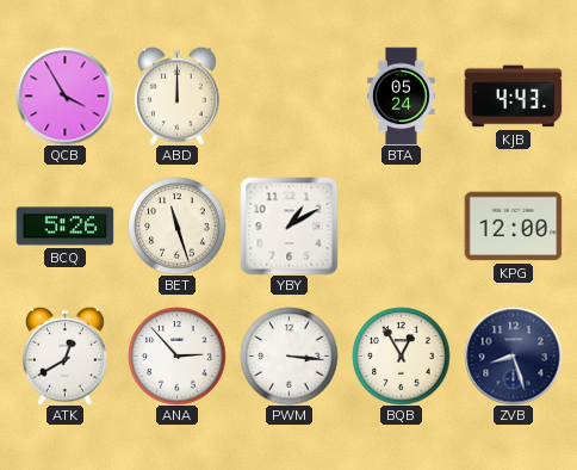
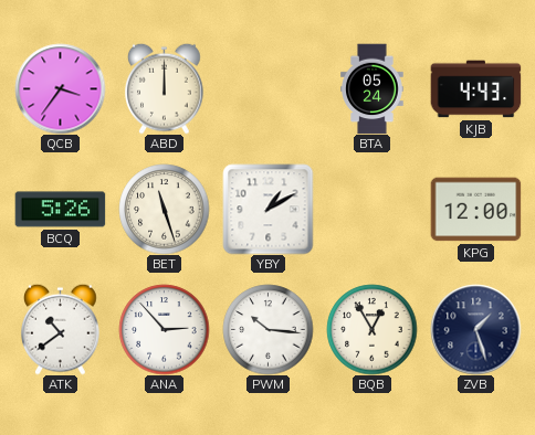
QCB: 3:55 -> 3:36
ATK: 12:40 -> 10:39
PWM: 3:16 -> 10:16
ZVB: 8:27 -> 1:27
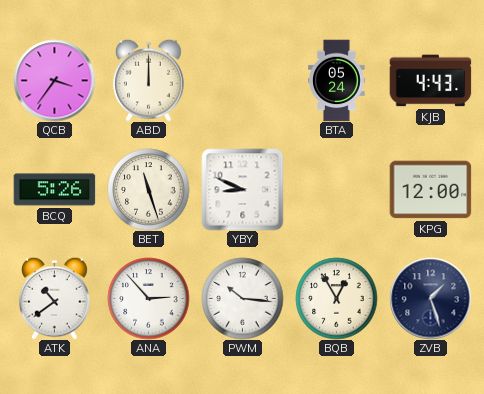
YBY: 1:10 -> 8:49
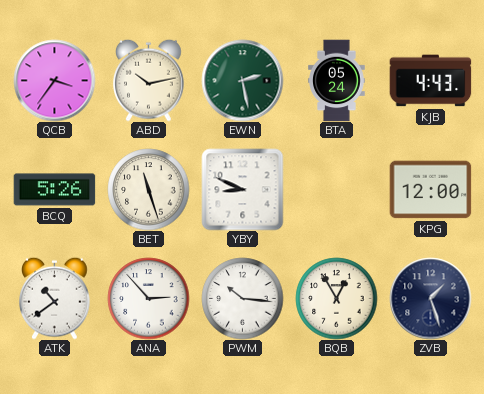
ABD: 12:00 -> 10:13
EWN: none -> 2:28
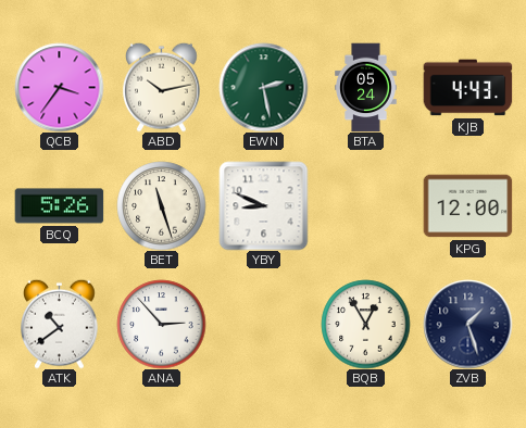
PWM: 10:16 -> none
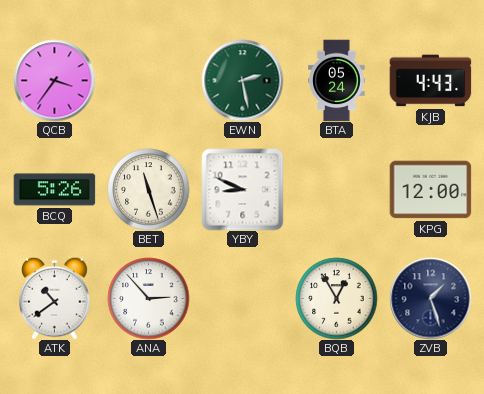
ABD: 10:13 -> none
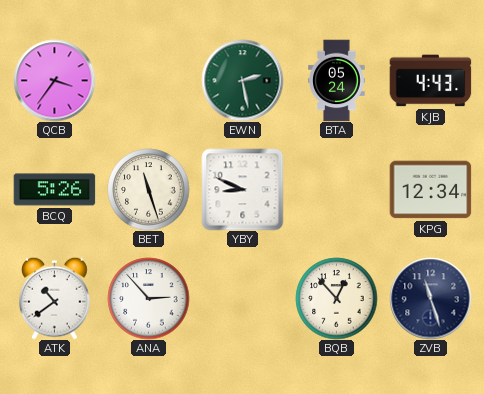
KPG: 12:00 -> 12:34
BQB: 12:55 -> 12:53
ZVB: 1:27 -> 11:27
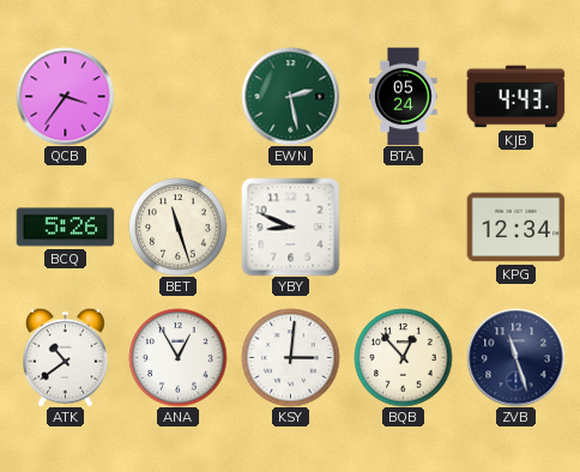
ANA: 2:53 -> 12:55
KSY: none -> 3:01
